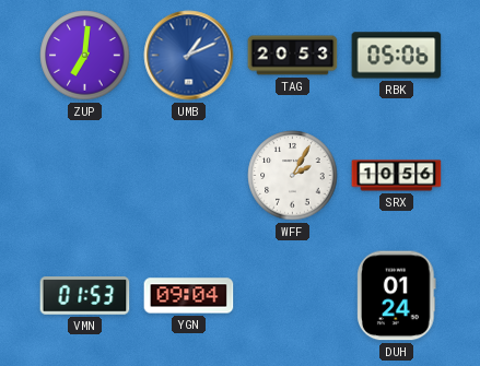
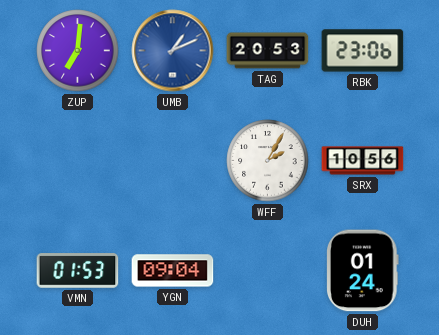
RBK: 05:06 -> 23:06
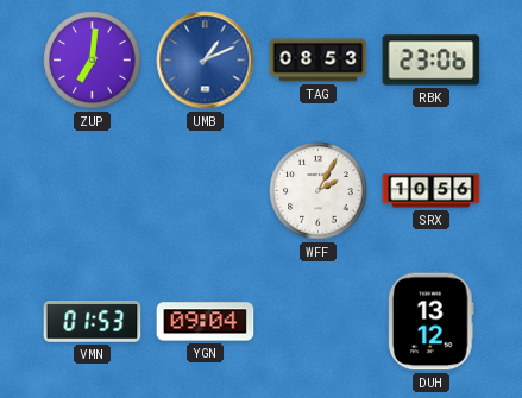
TAG: 20:53 -> 08:53
DUH: 01:24 -> 13:12
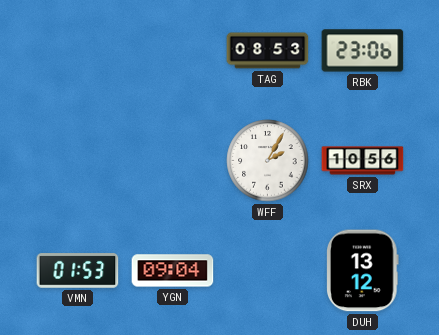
ZUP: 7:01 -> none
UMB: 1:11 -> none
